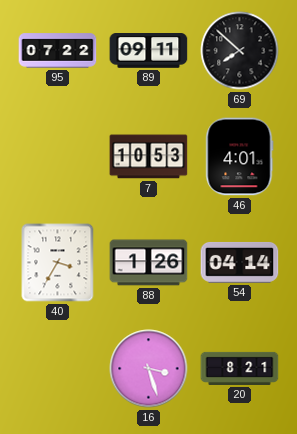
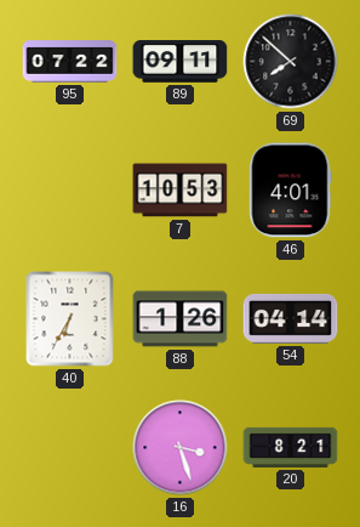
40: 3:35 -> 6:35
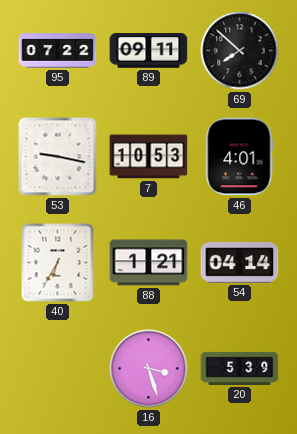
53: none -> 9:17
88: 1:26 -> 1:21
20: 8:21 -> 5:39
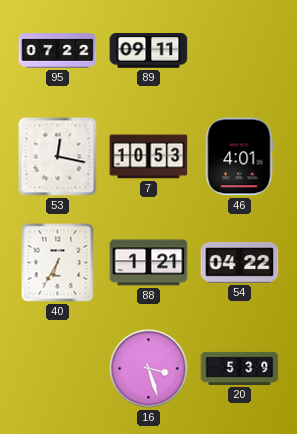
69: 7:52 -> none
53: 9:17 -> 12:17
54: 04:14 -> 04:22
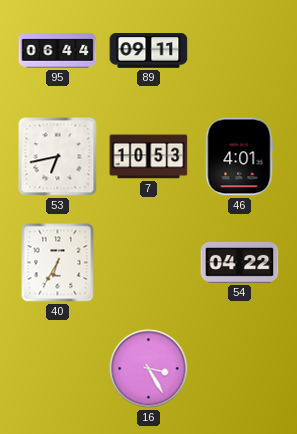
95: 07:22 -> 06:44
53: 12:17 -> 6:43
88: 1:21 -> none
16: 3:27 -> 3:25
20: 5:39 -> none
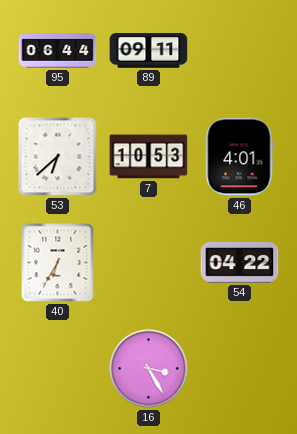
53: 6:43 -> 6:38
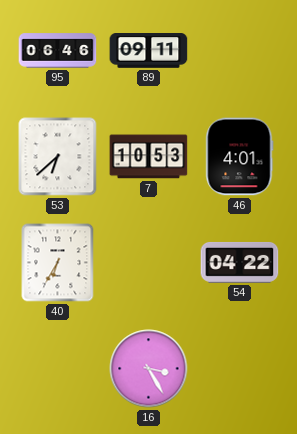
95: 06:44 -> 06:46
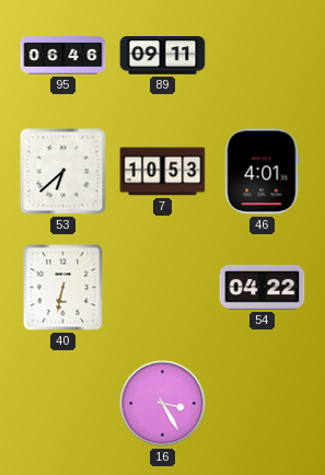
40: 6:35 -> 6:32
